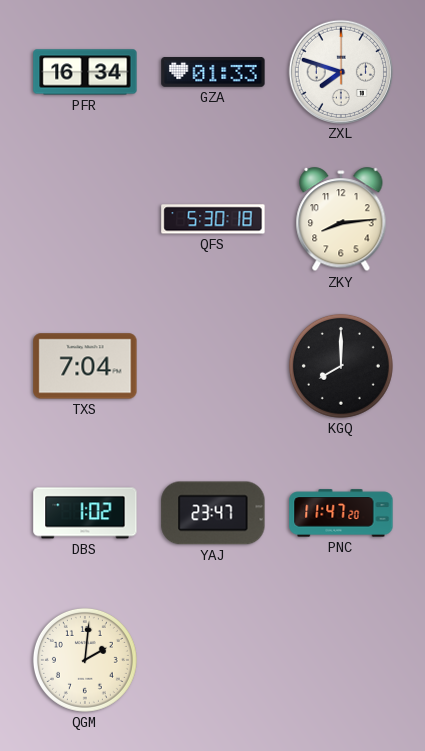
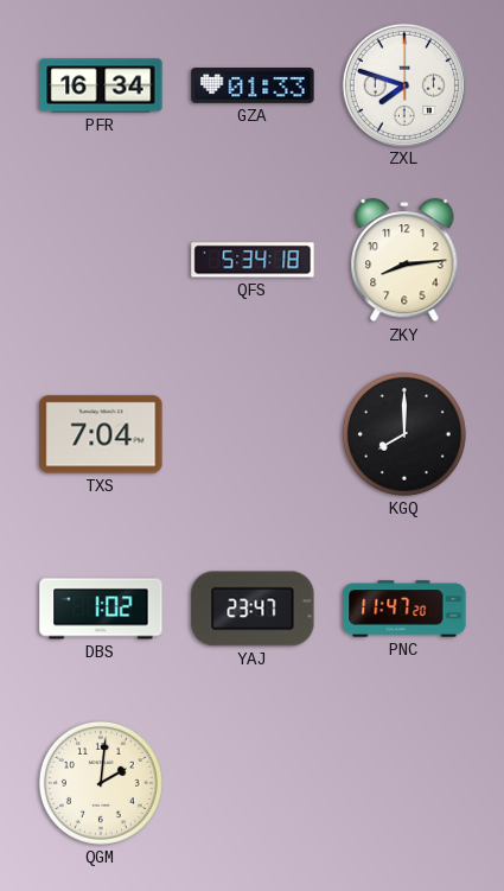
QFS: 5:30 -> 5:34
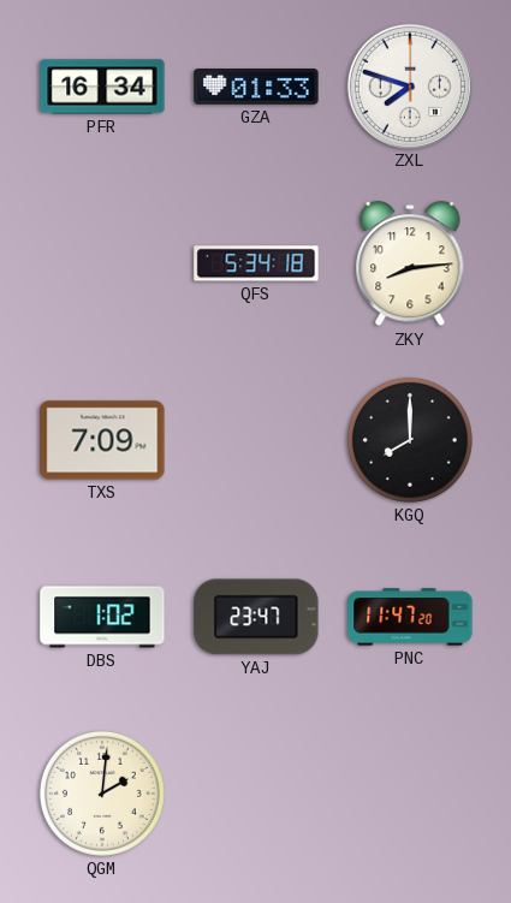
TXS: 7:04 -> 7:09
